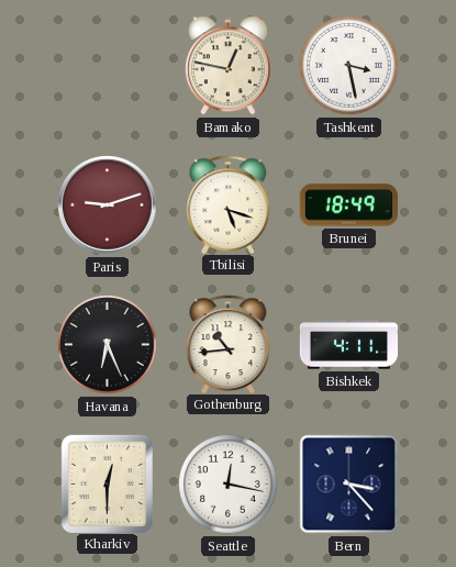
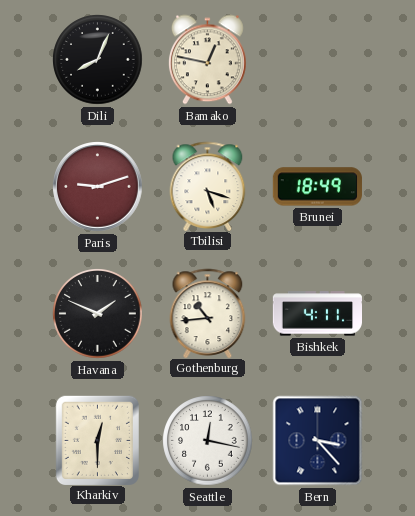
Dili: none -> 8:04
Tashkent: 3:28 -> none
Havana: 6:26 -> 1:49
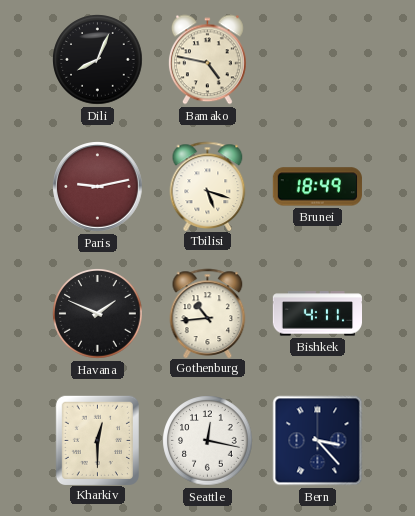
Bamako: 12:47 -> 4:47
Paris: 9:12 -> 9:13
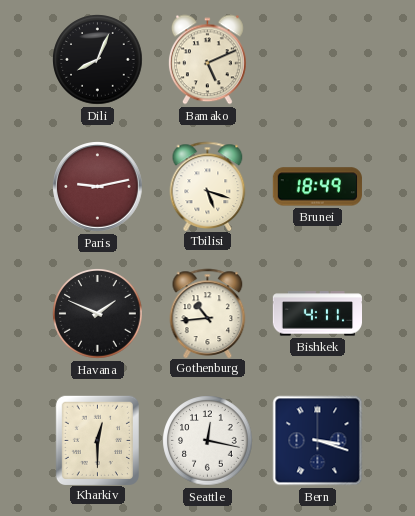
Bamako: 4:47 -> 5:11
Bern: 3:23 -> 3:18
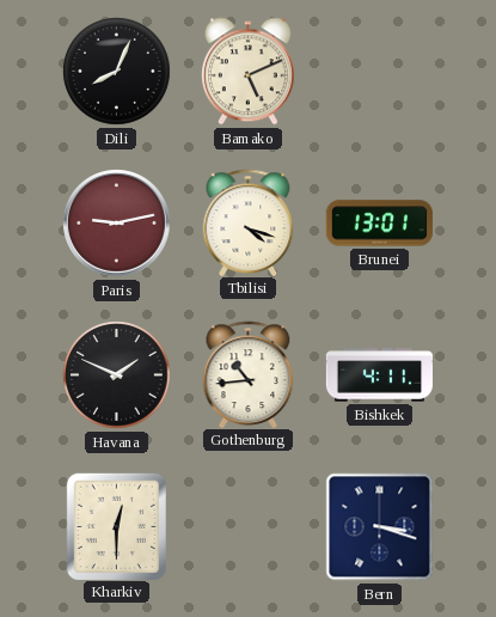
Tbilisi: 5:18 -> 4:18
Brunei: 18:49 -> 13:01
Seattle: 12:17 -> none
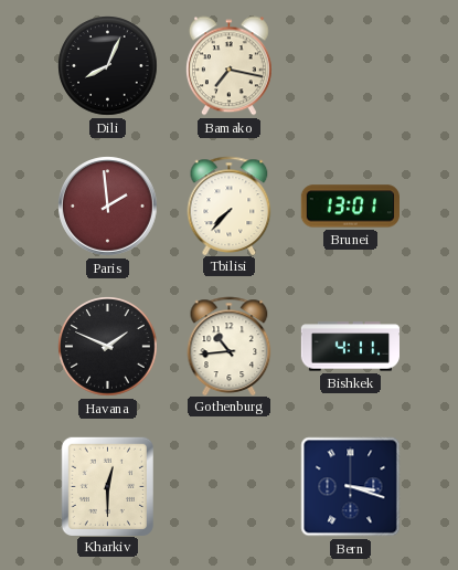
Bamako: 5:11 -> 7:17
Paris: 9:13 -> 1:59
Tbilisi: 4:18 -> 7:37
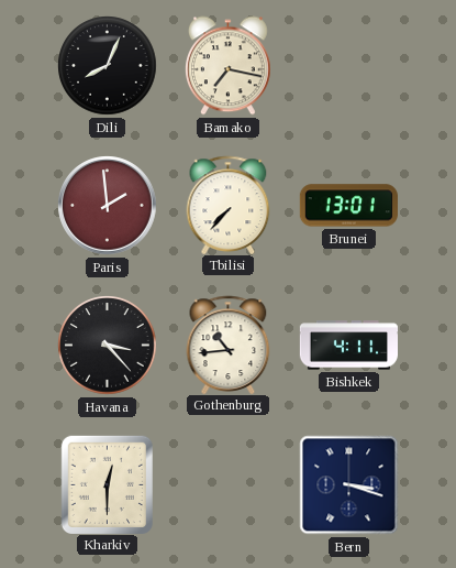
Havana: 1:49 -> 3:23
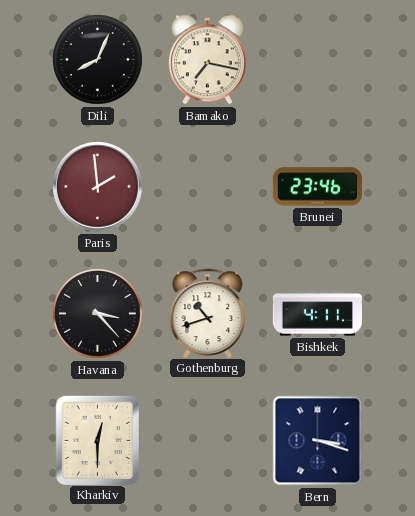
Tbilisi: 7:37 -> none
Brunei: 13:01 -> 23:46
Gothenburg: 10:44 -> 10:42
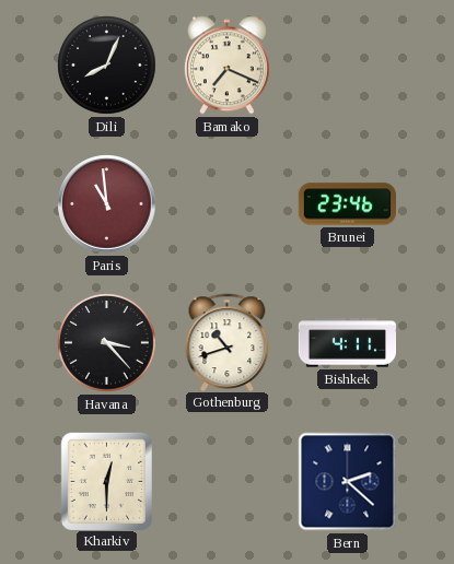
Bamako: 7:17 -> 7:19
Paris: 1:59 -> 10:59
Bern: 3:18 -> 2:22
